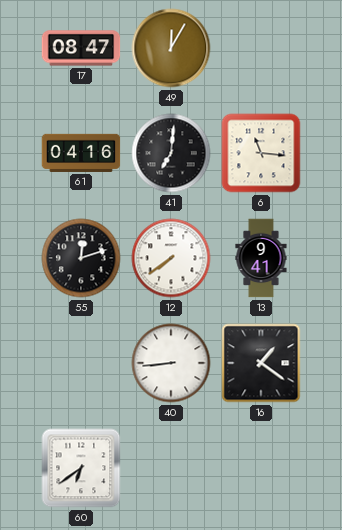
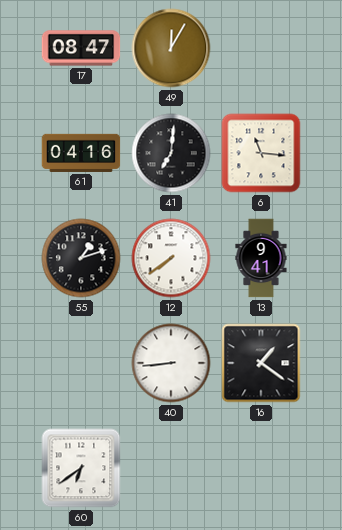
55: 12:12 -> 1:12
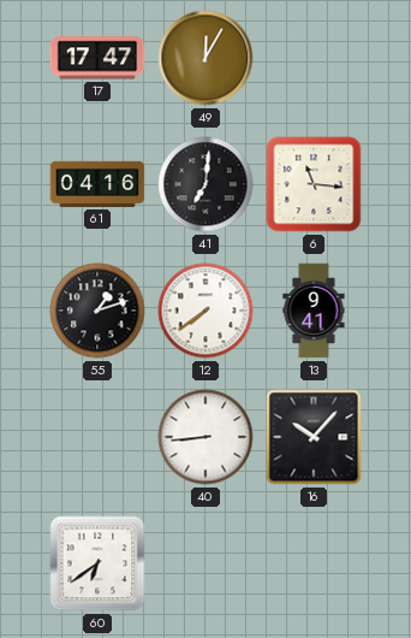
17: 08:47 -> 17:47
16: 1:21 -> 10:07
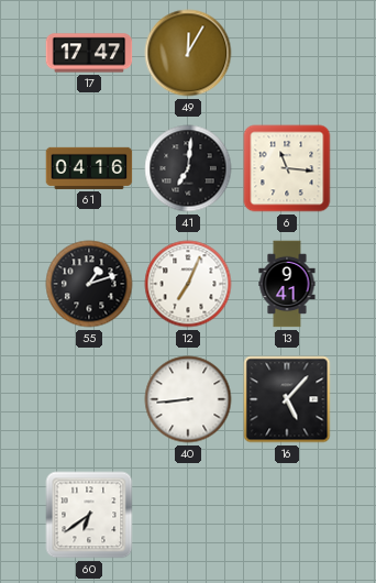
12: 7:39 -> 7:04
16: 10:07 -> 5:07
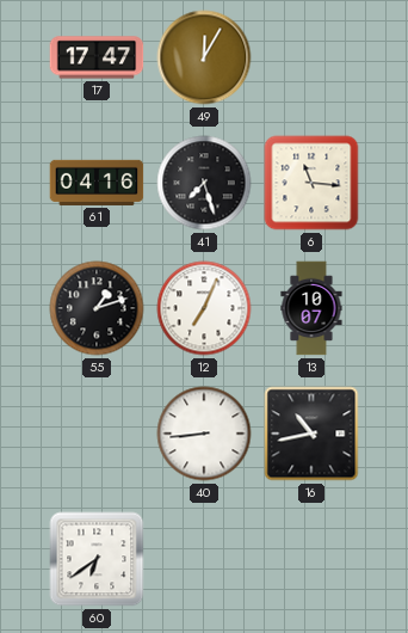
41: 7:01 -> 7:27
13: 9:41 -> 10:07
16: 5:07 -> 10:43
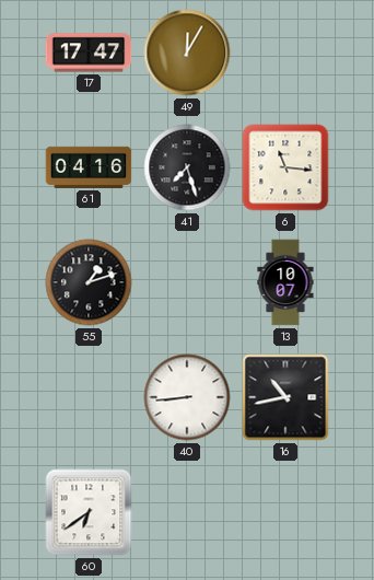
12: 7:04 -> none
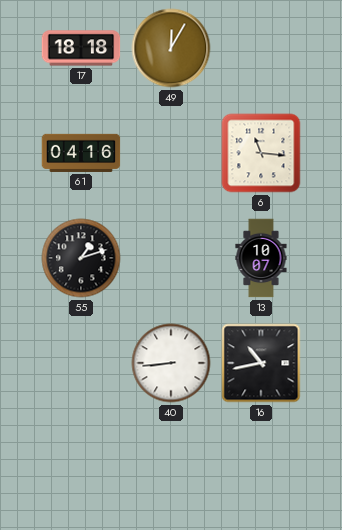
17: 17:47 -> 18:18
41: 7:27 -> none
60: 6:39 -> none
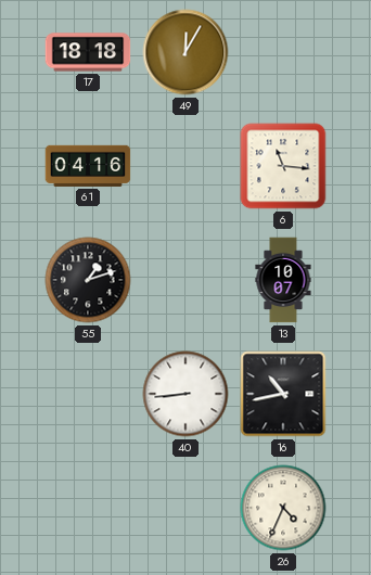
26: none -> 4:34
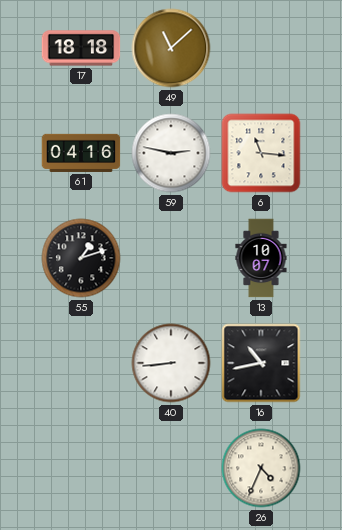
49: 12:05 -> 11:08
59: none -> 2:47
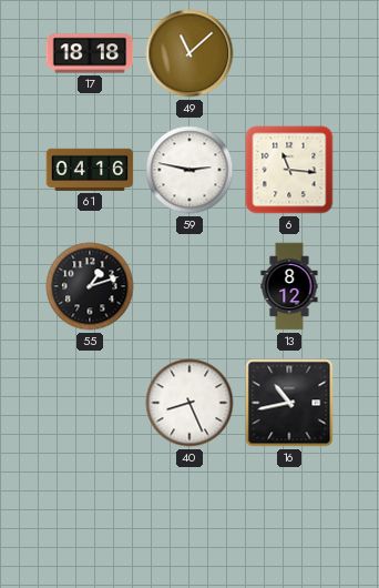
13: 10:07 -> 8:12
40: 8:44 -> 8:26
26: 4:34 -> none
